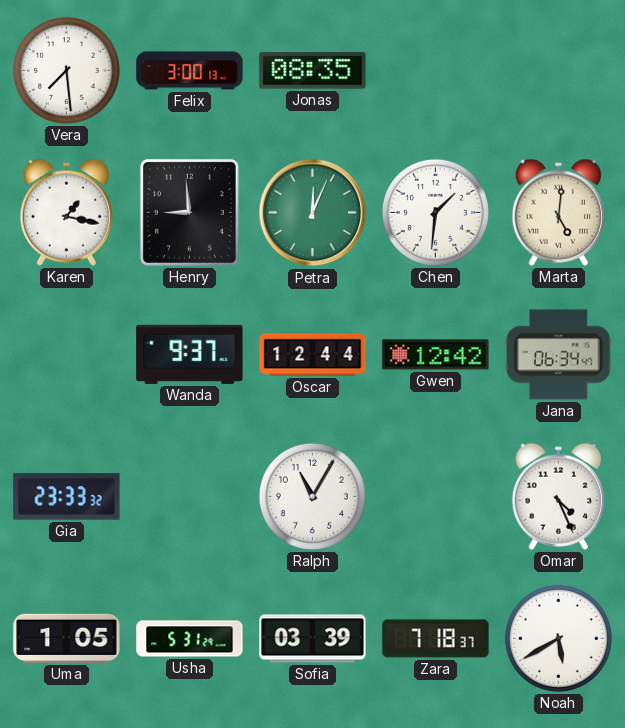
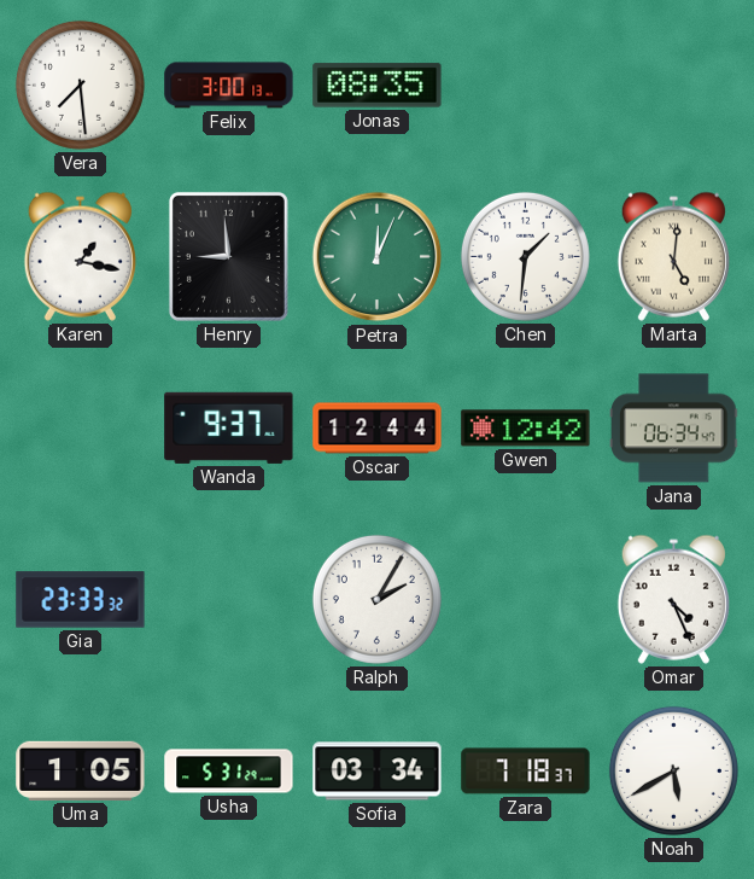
Ralph: 11:05 -> 2:05
Sofia: 03:39 -> 03:34
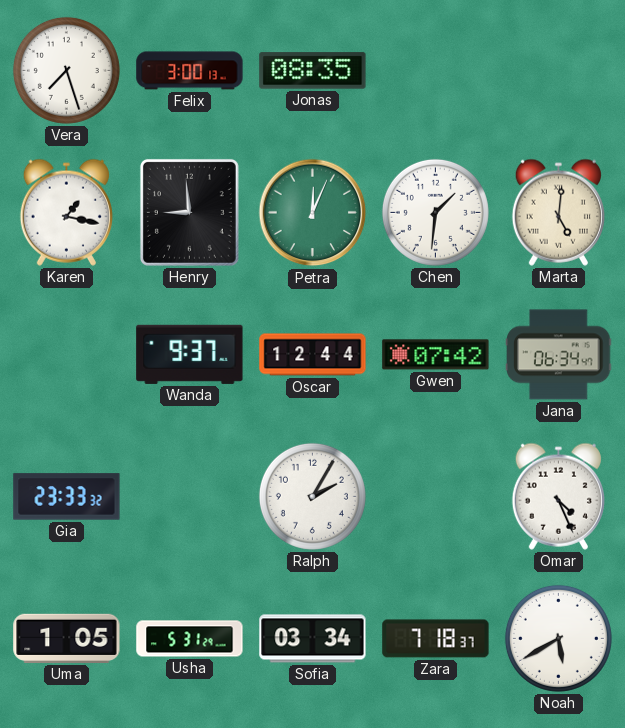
Vera: 7:29 -> 7:27
Gwen: 12:42 -> 07:42
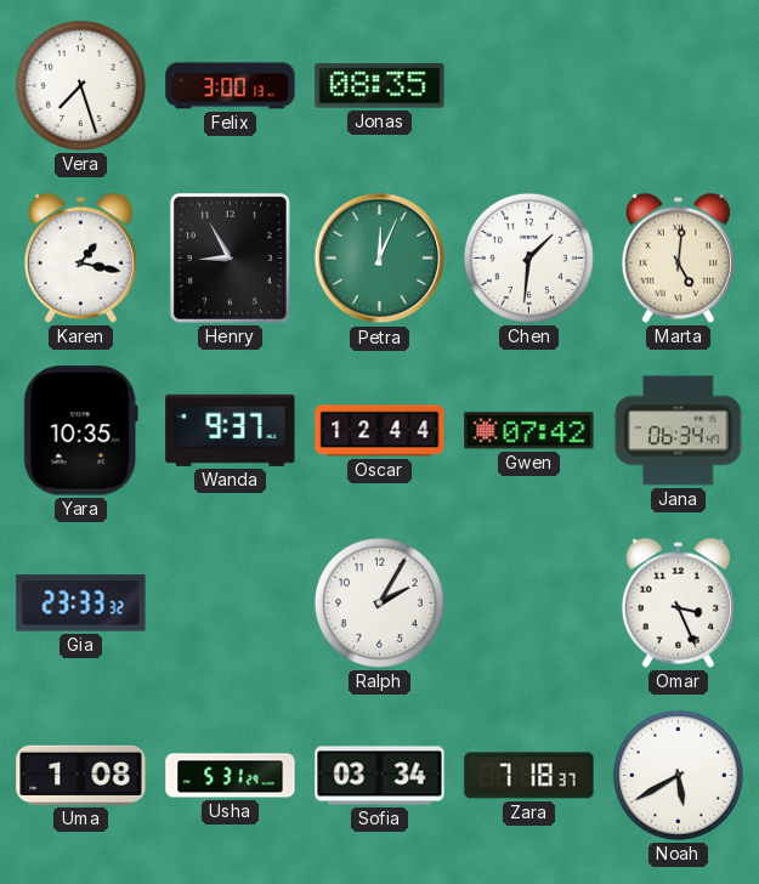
Henry: 8:59 -> 8:55
Yara: none -> 10:35
Omar: 4:26 -> 3:26
Uma: 1:05 -> 1:08
